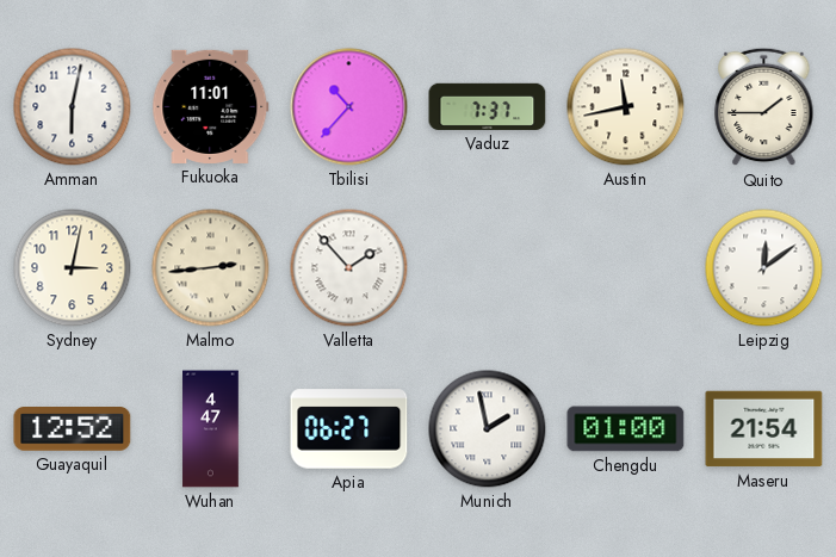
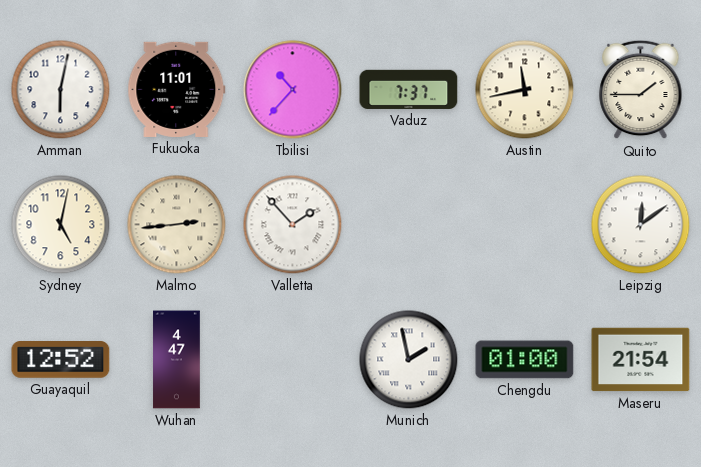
Sydney: 3:02 -> 5:02
Apia: 06:27 -> none
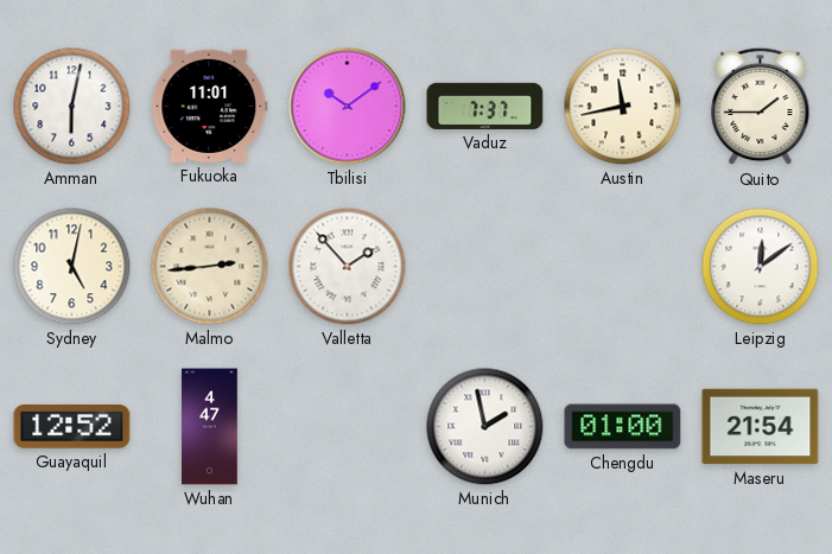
Tbilisi: 10:37 -> 10:09
